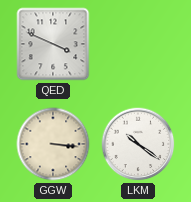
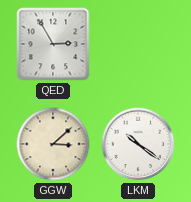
QED: 3:49 -> 2:55
GGW: 3:16 -> 3:08
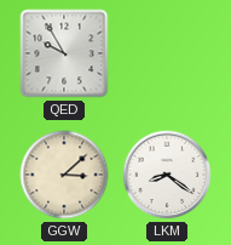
QED: 2:55 -> 9:55
LKM: 10:21 -> 8:21
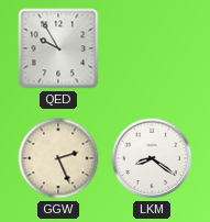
GGW: 3:08 -> 2:26
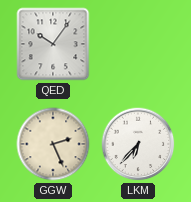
QED: 9:55 -> 10:06
LKM: 8:21 -> 6:37
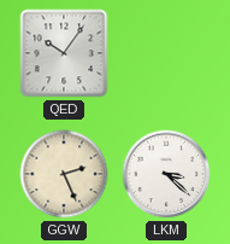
LKM: 6:37 -> 3:22
